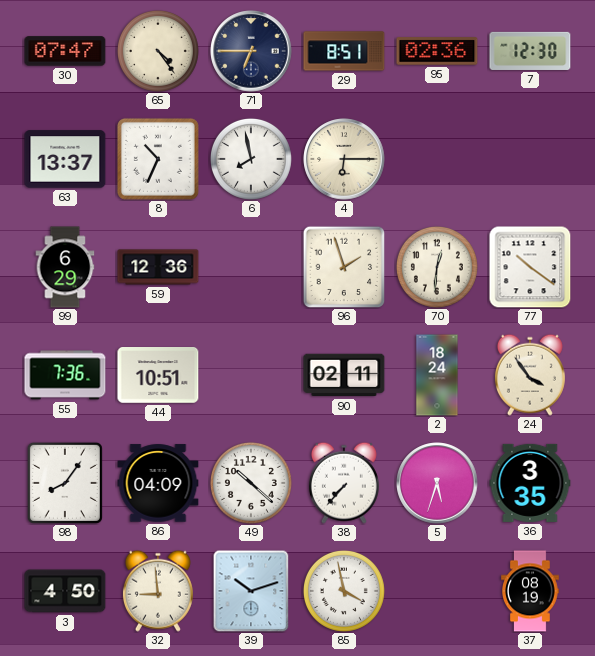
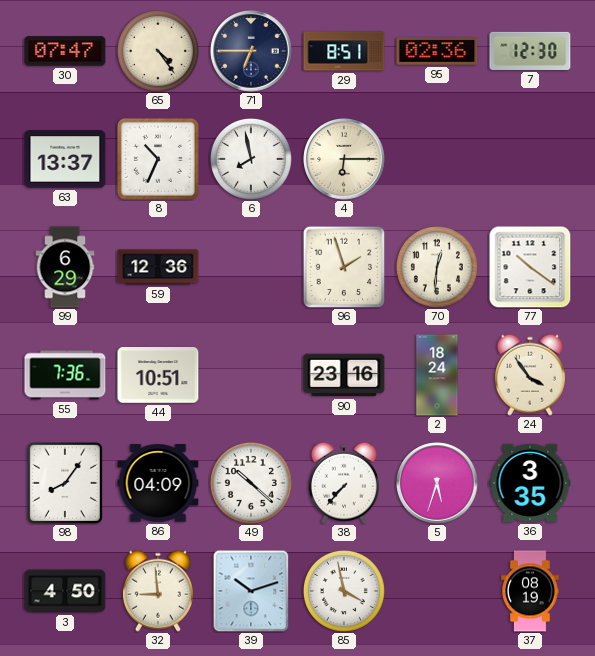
90: 02:11 -> 23:16
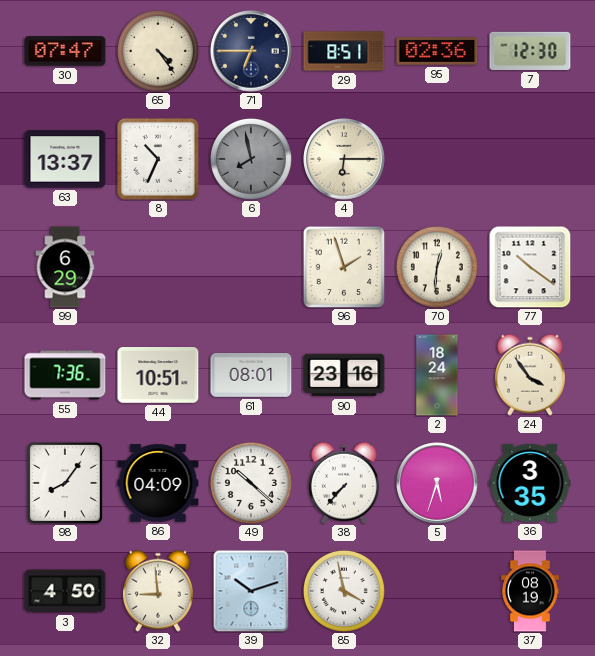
6 dial: white -> grey
59: 12:36 -> none
61: none -> 08:01
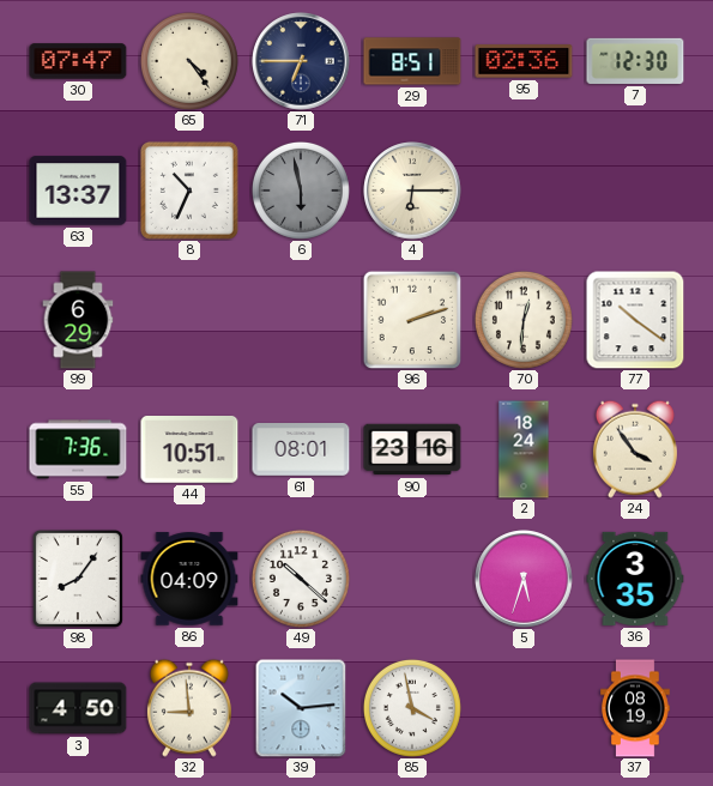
6: 7:58 -> 5:58
96: 1:57 -> 2:12
38: 7:37 -> none
39: 10:12 -> 10:14
